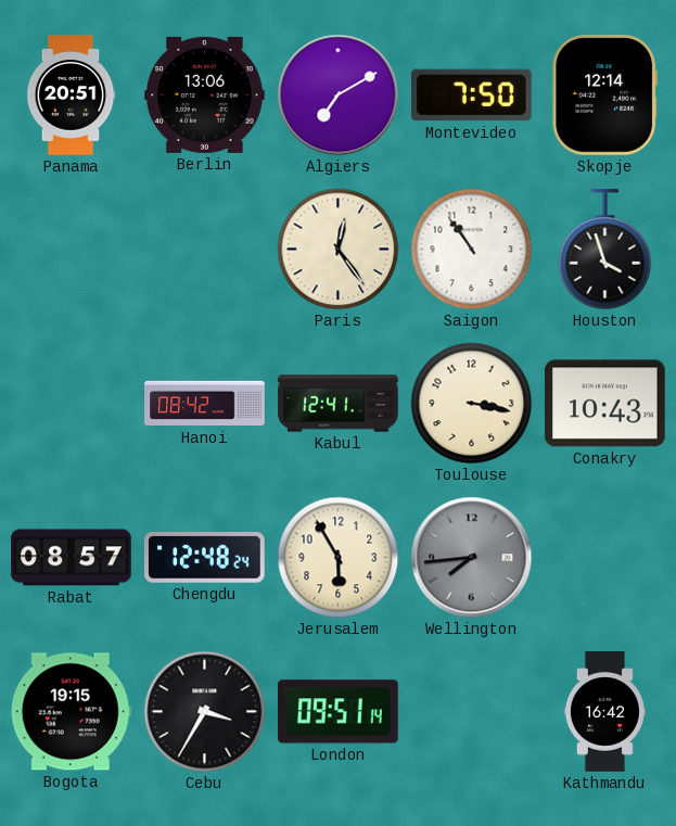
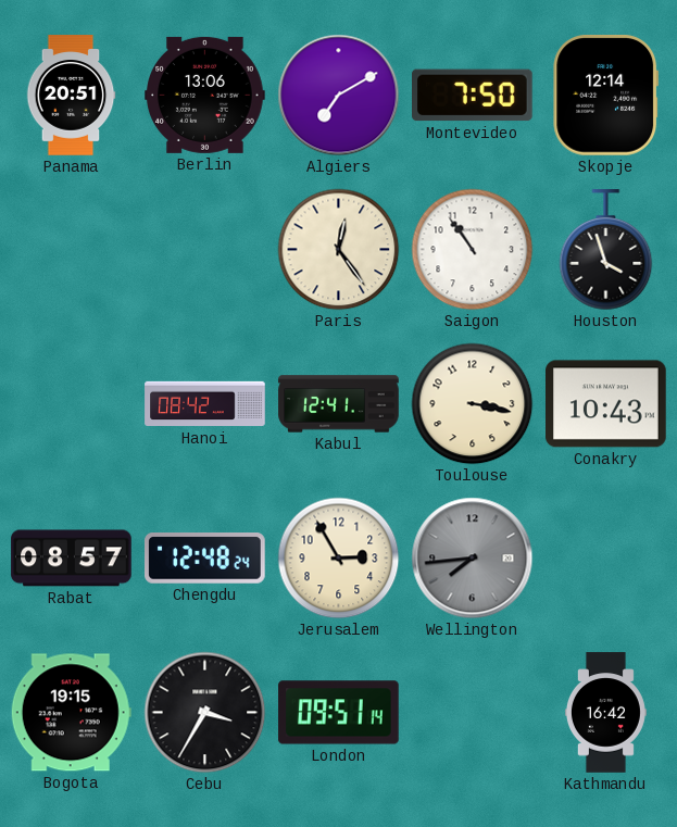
Jerusalem: 5:55 -> 2:55
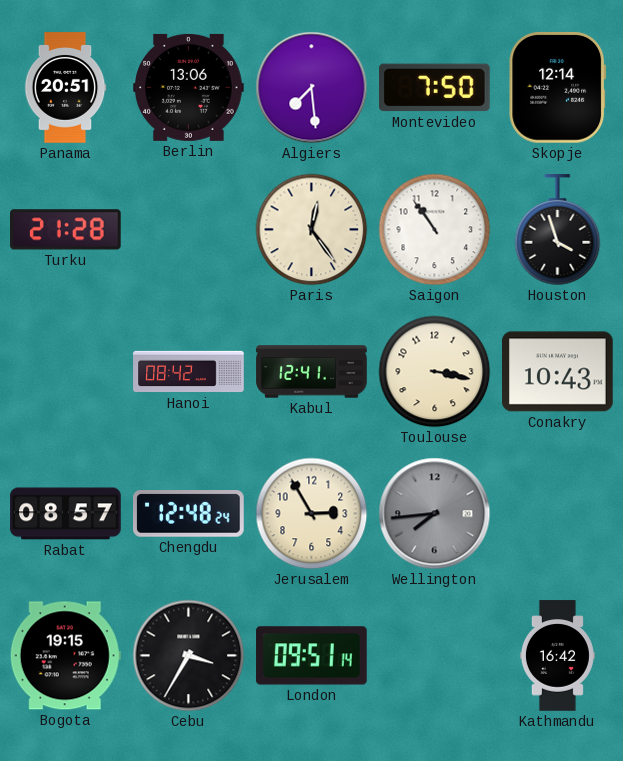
Algiers: 7:10 -> 7:29
Turku: none -> 21:28
